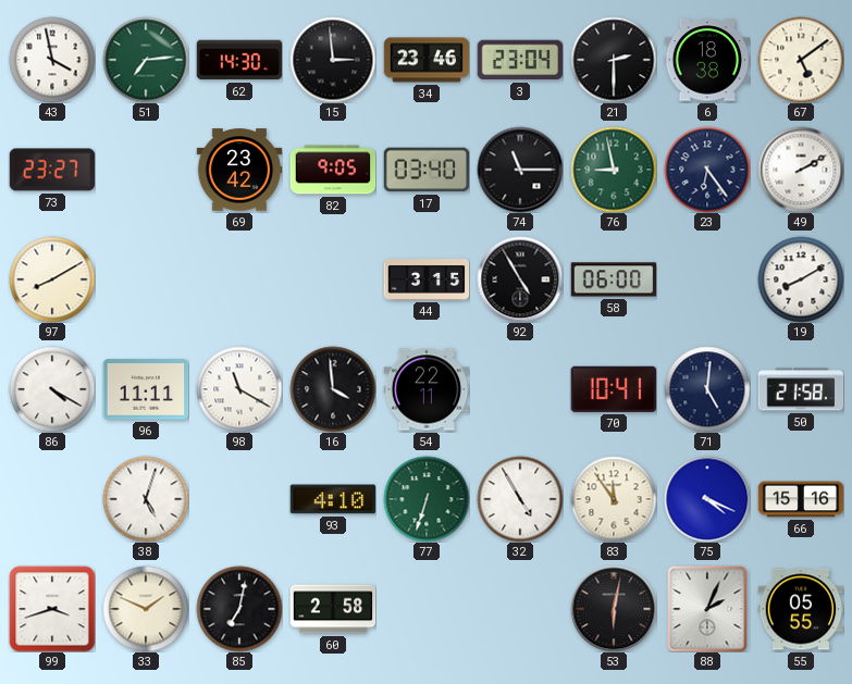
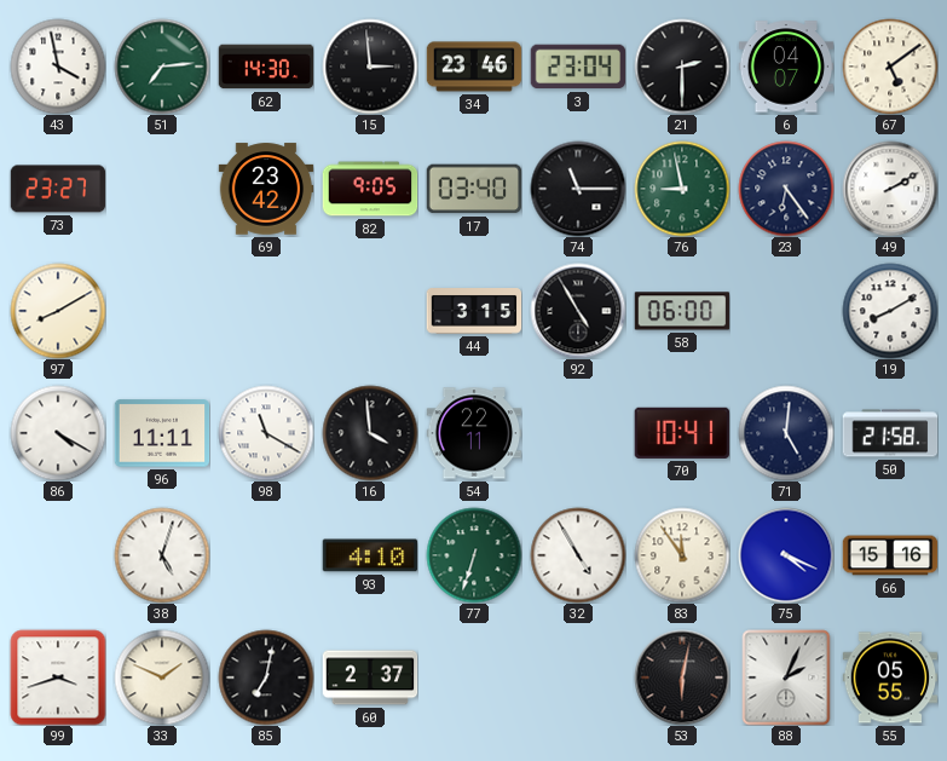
6: 18:38 -> 04:07
60: 2:58 -> 2:37
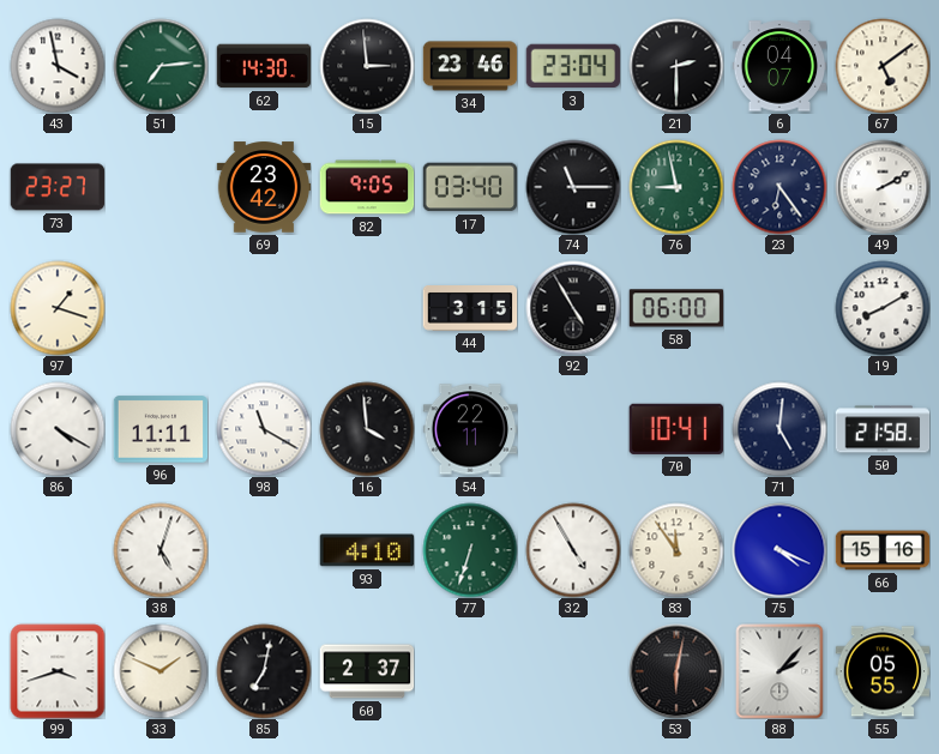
97: 8:10 -> 1:18
88: 2:04 -> 2:07
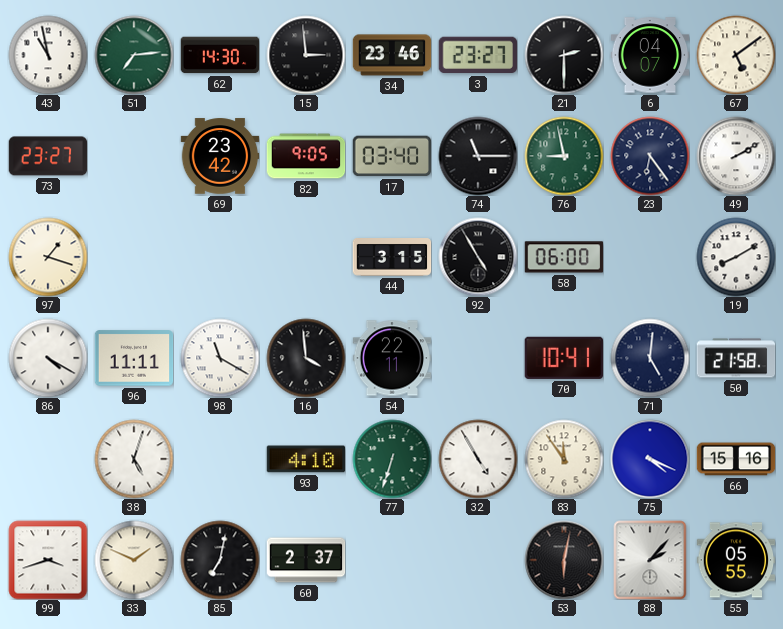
43: 3:58 -> 10:58
3: 23:04 -> 23:27
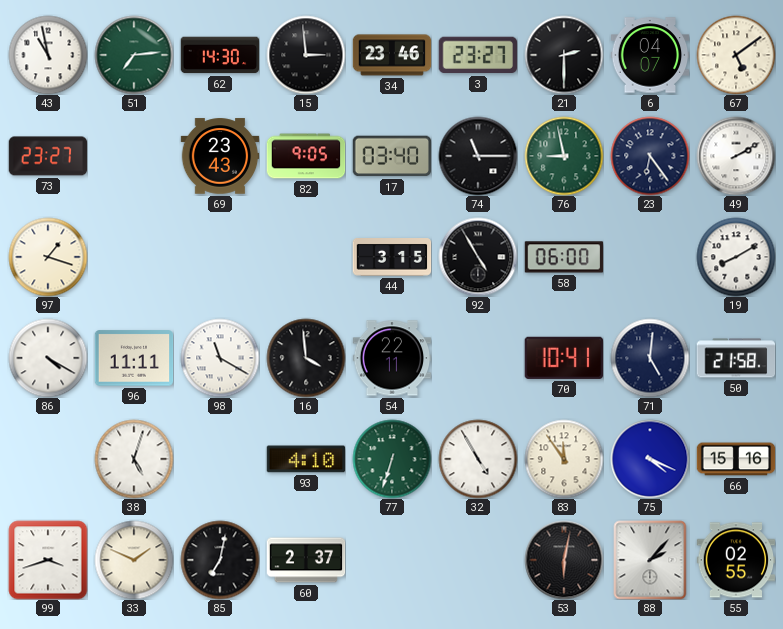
69: 23:42 -> 23:43
55: 05:55 -> 02:55
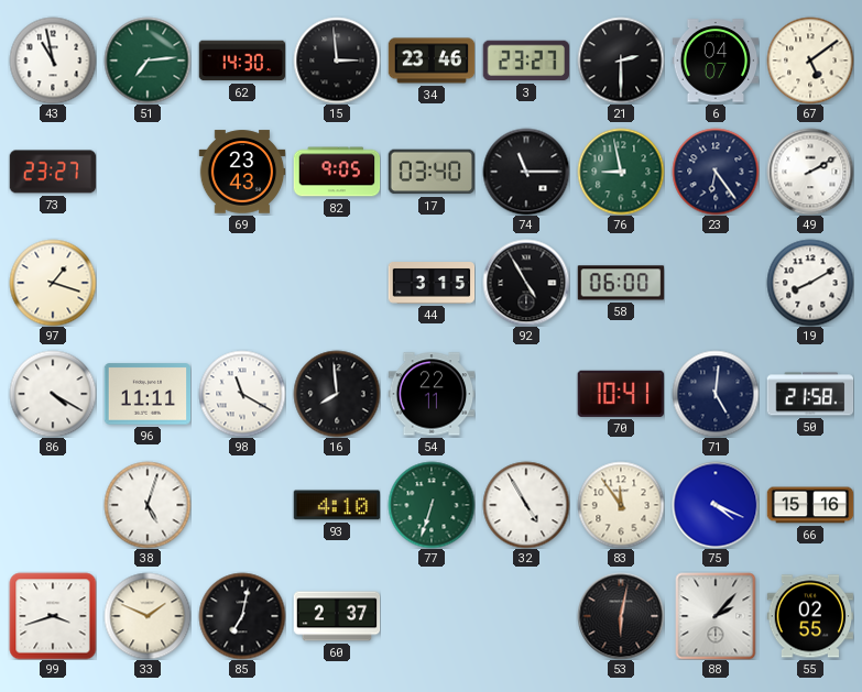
16: 3:59 -> 7:59
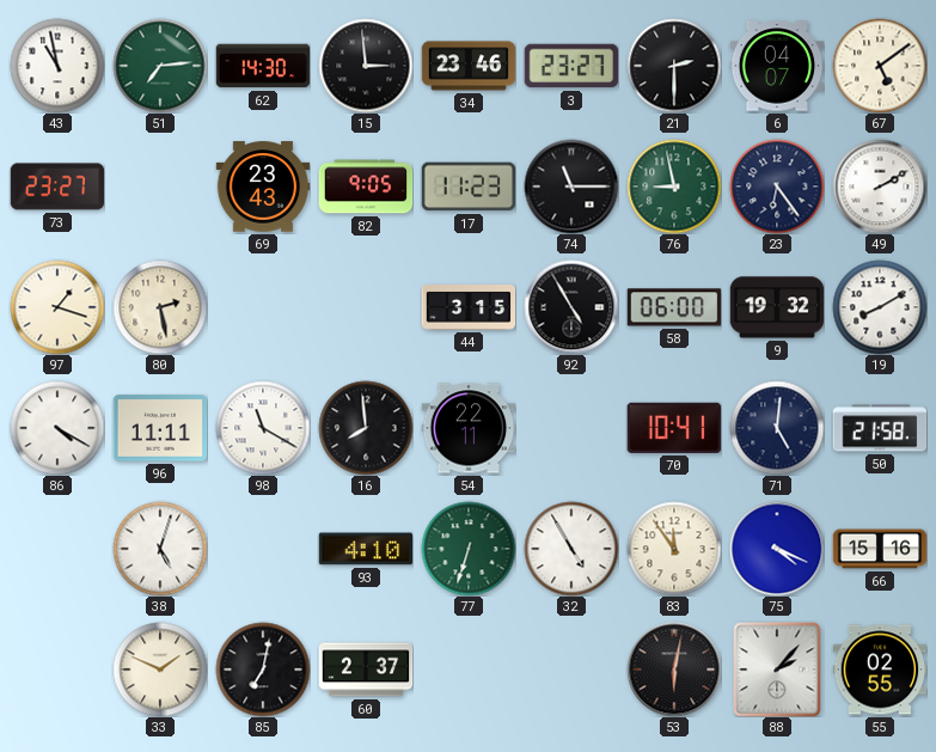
17: 03:40 -> 11:23
80: none -> 2:28
9: none -> 19:32
99: 3:42 -> none
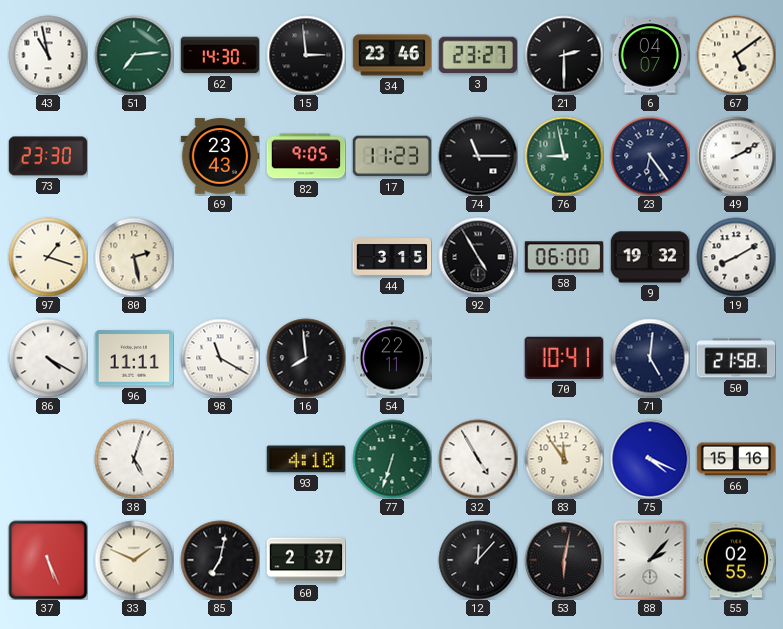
73: 23:27 -> 23:30
37: none -> 5:26
12: none -> 12:07
